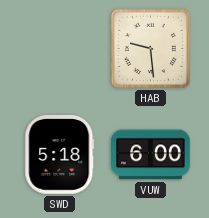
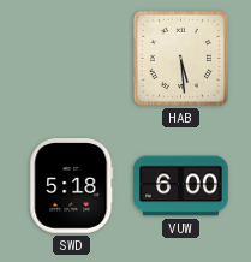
HAB: 9:29 -> 5:29
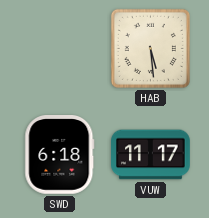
SWD: 5:18 -> 6:18
VUW: 6:00 -> 11:17
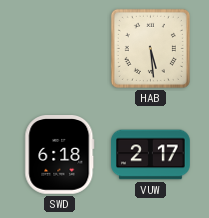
VUW: 11:17 -> 2:17
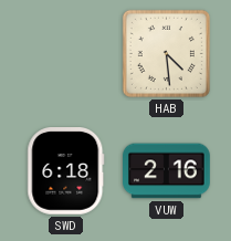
HAB: 5:29 -> 4:29
VUW: 2:17 -> 2:16
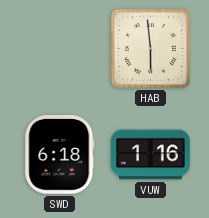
HAB: 4:29 -> 5:59
VUW: 2:16 -> 1:16
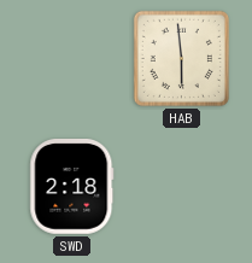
SWD: 6:18 -> 2:18
VUW: 1:16 -> none
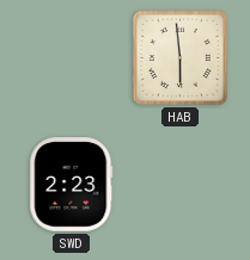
SWD: 2:18 -> 2:23
